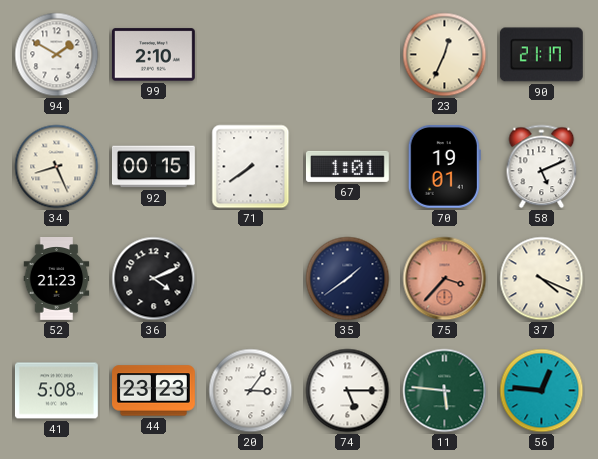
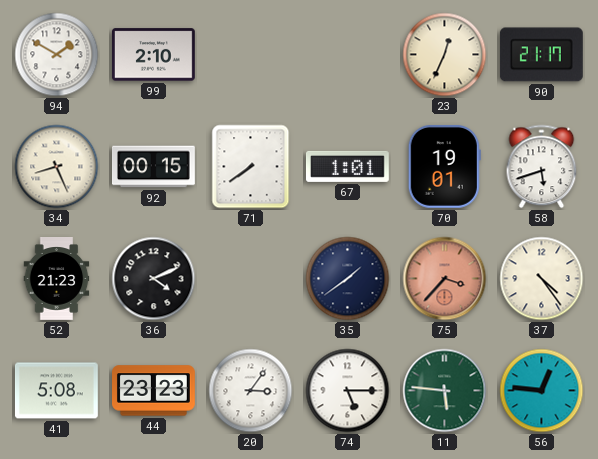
58: 5:11 -> 5:42
37: 4:19 -> 4:24
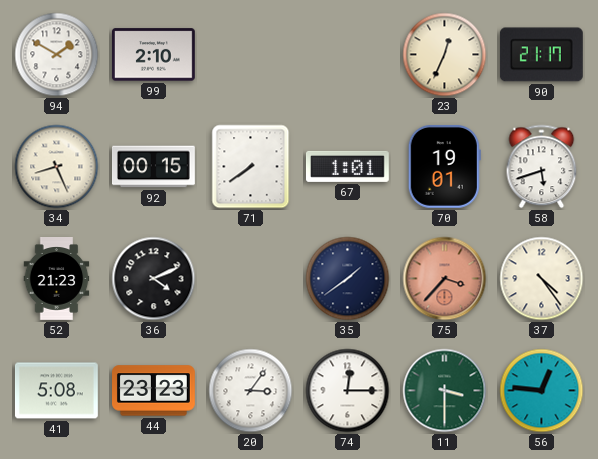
74: 5:15 -> 12:15
11: 5:46 -> 3:30
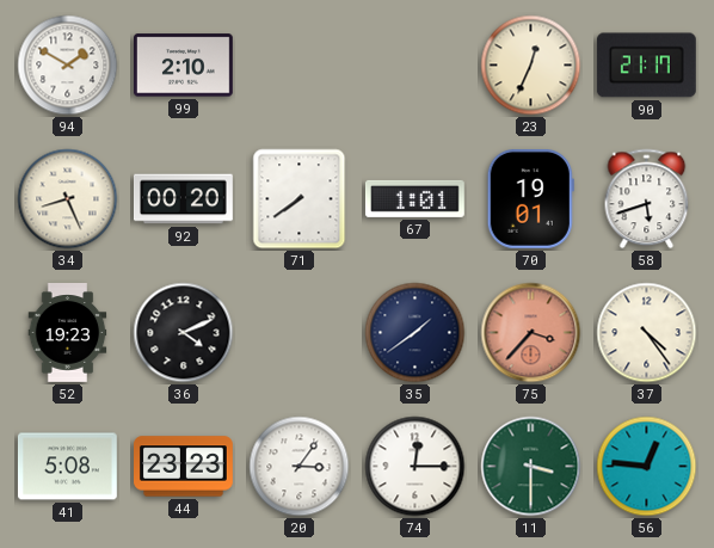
92: 00:15 -> 00:20
52: 21:23 -> 19:23
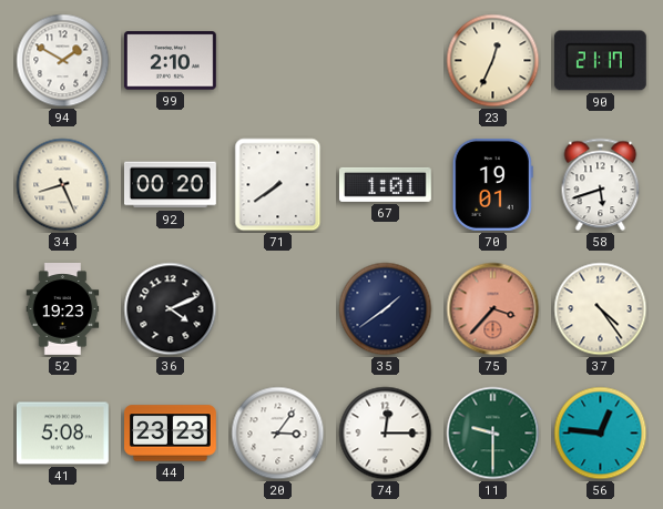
11: 3:30 -> 9:30
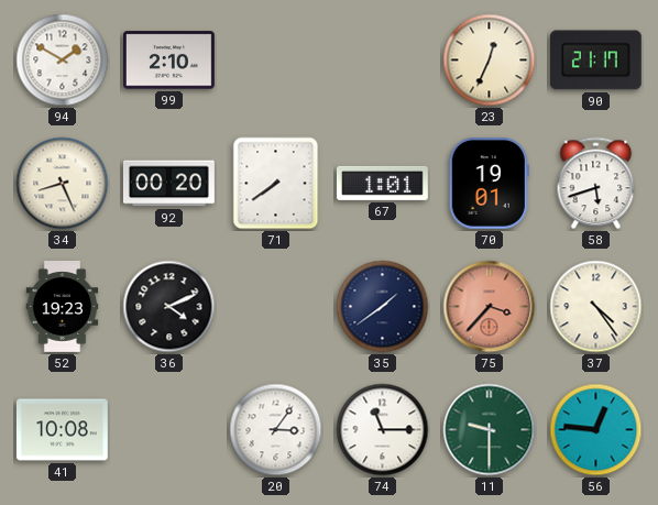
41: 5:08 -> 10:08
44: 23:23 -> none
74: 12:15 -> 11:15
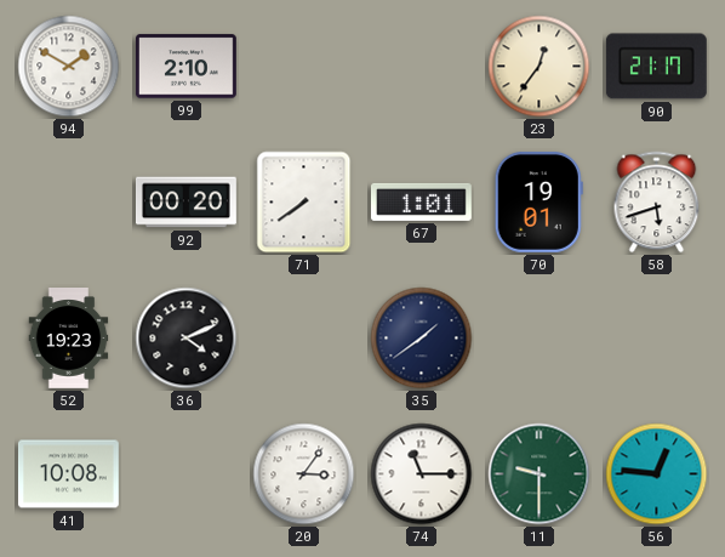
23: 12:34 -> 12:36
34: 8:26 -> none
75: 3:37 -> none
37: 4:24 -> none
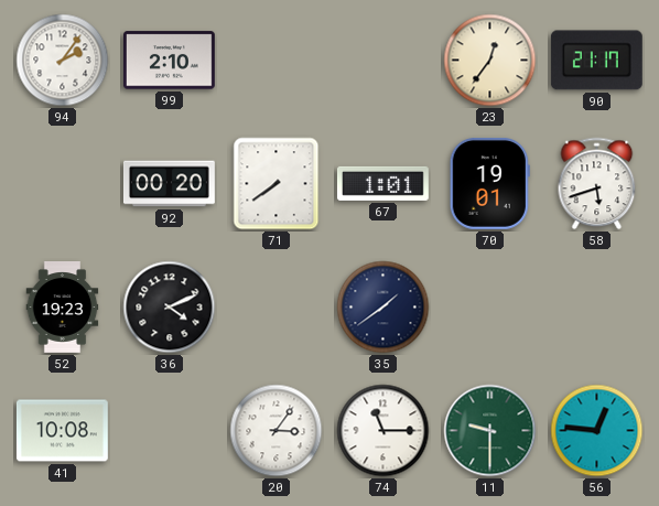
94: 1:50 -> 2:06
